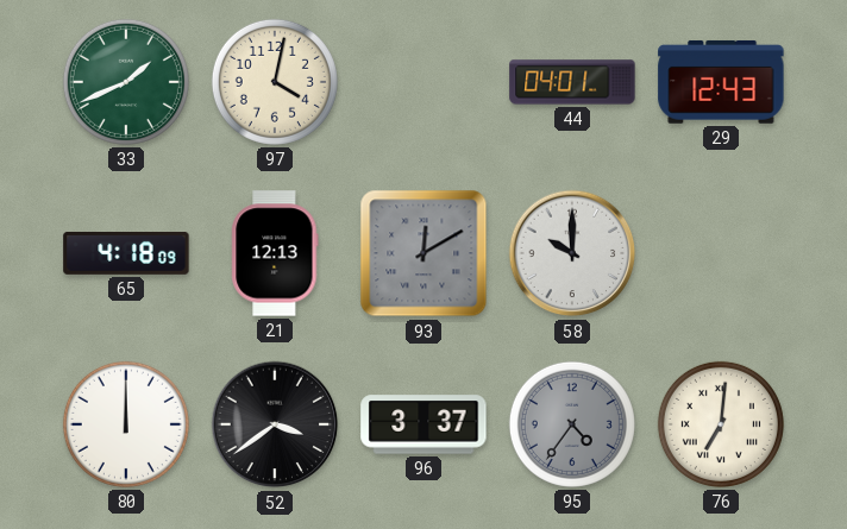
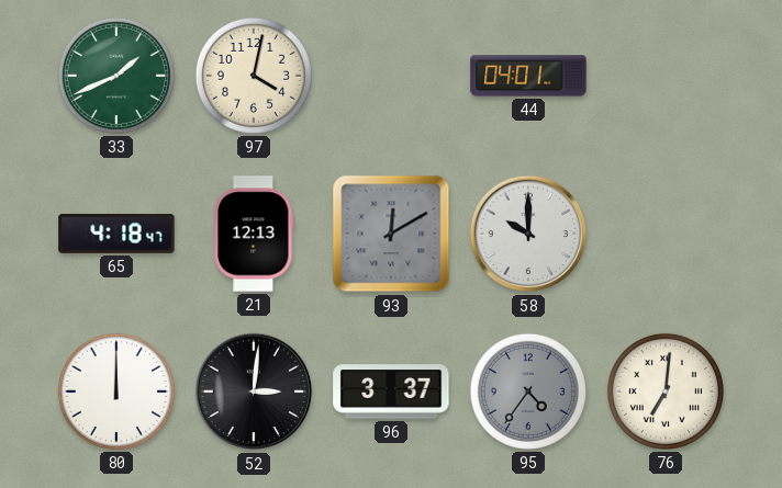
29: 12:43 -> none
65: 4:18:09 -> 4:18:47
52: 3:39 -> 3:01
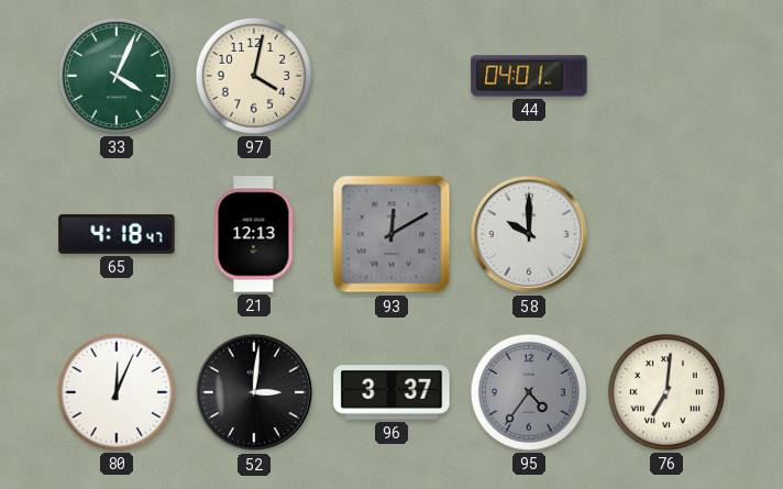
33: 1:41 -> 4:04
80: 12:00 -> 12:04
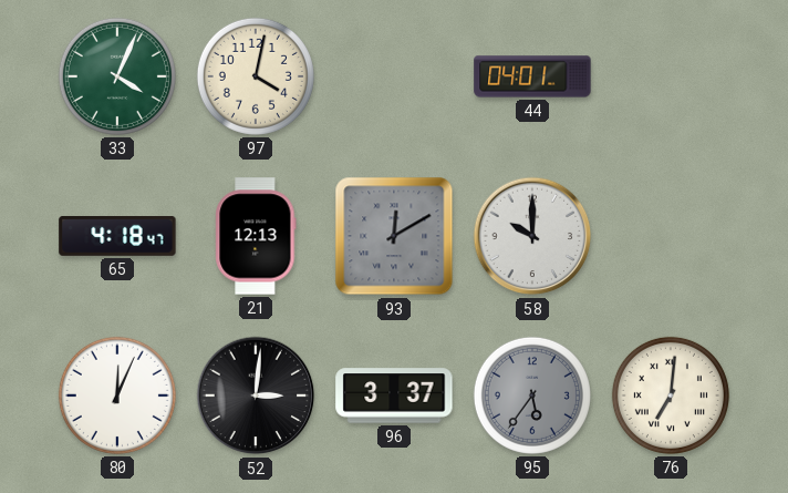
95: 4:36 -> 5:36
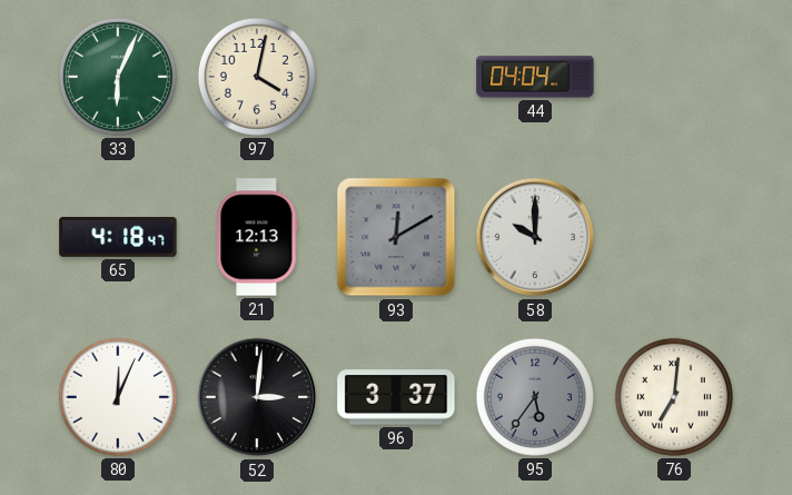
33: 4:04 -> 6:04
44: 04:01 -> 04:04
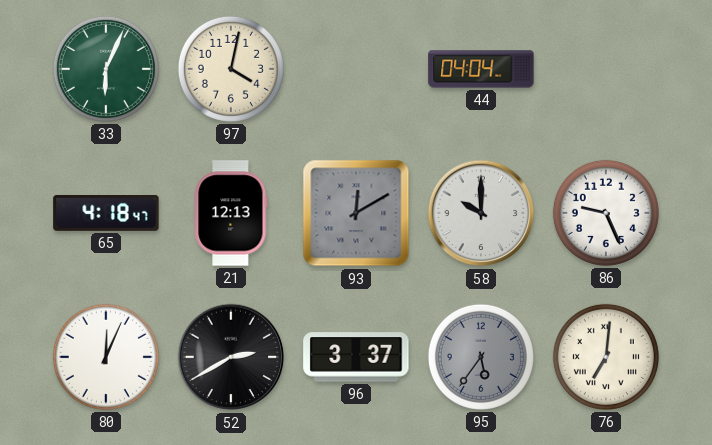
86: none -> 9:26
52: 3:01 -> 2:40
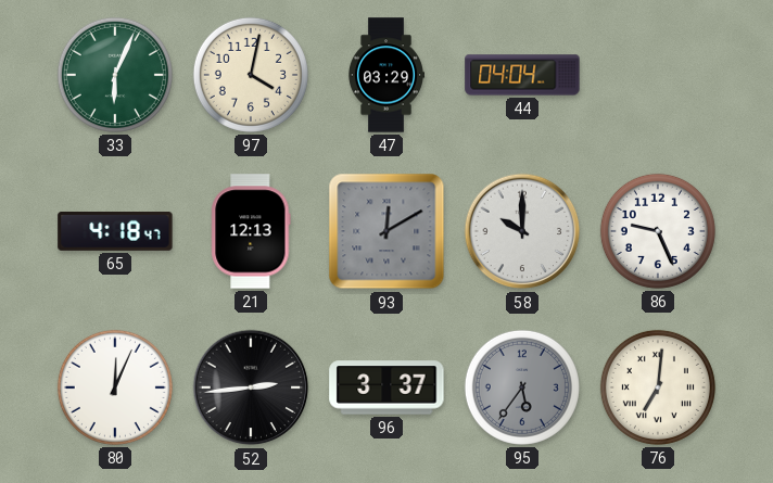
47: none -> 03:29
52: 2:40 -> 2:44
